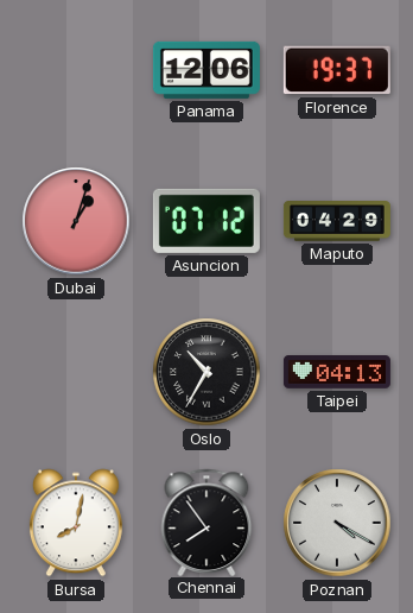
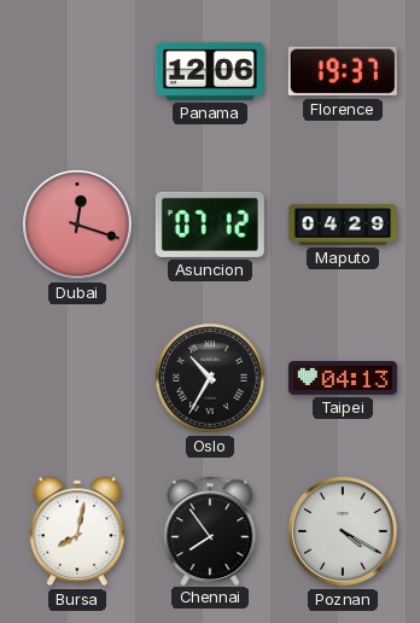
Dubai: 1:03 -> 12:18
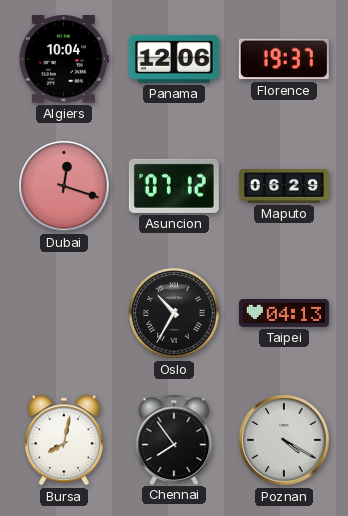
Algiers: none -> 10:04
Maputo: 04:29 -> 06:29
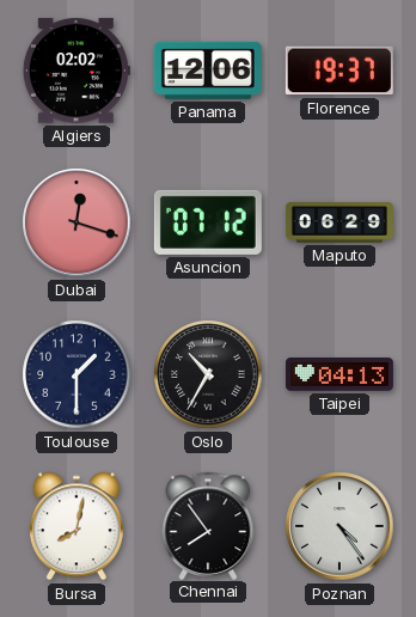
Algiers: 10:04 -> 02:02
Toulouse: none -> 1:30
Poznan: 4:20 -> 4:24
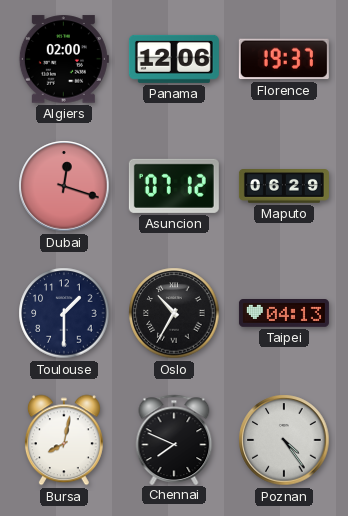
Algiers: 02:02 -> 02:00
Chennai: 7:54 -> 7:49
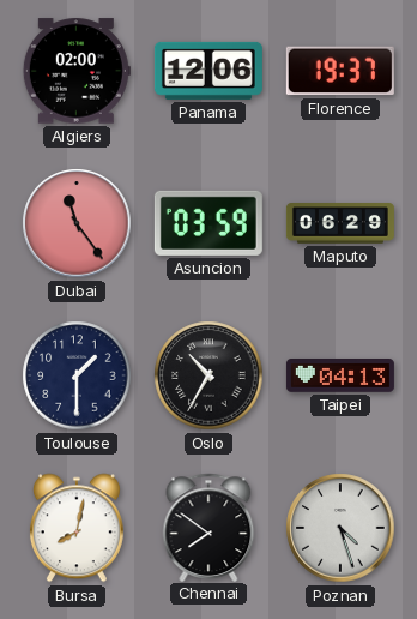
Dubai: 12:18 -> 11:24
Asuncion: 07:12 -> 03:59
Chennai: 7:49 -> 7:51
Poznan: 4:24 -> 4:27
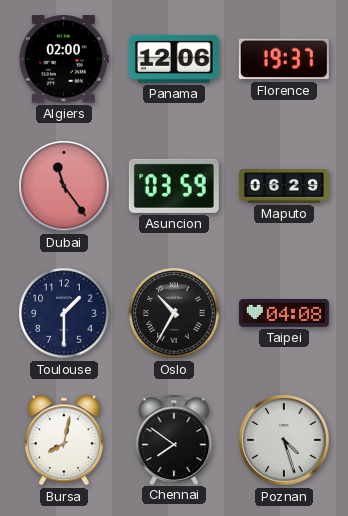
Taipei: 04:13 -> 04:08
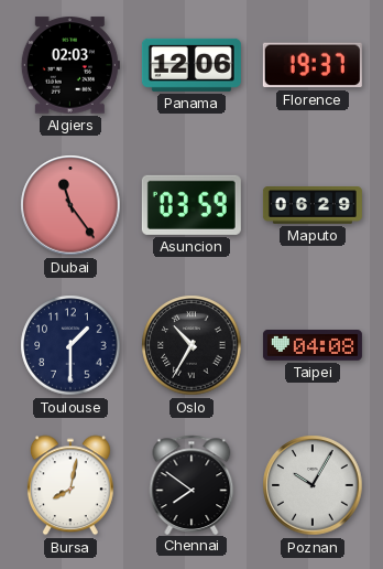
Algiers: 02:00 -> 02:03
Poznan: 4:27 -> 10:05
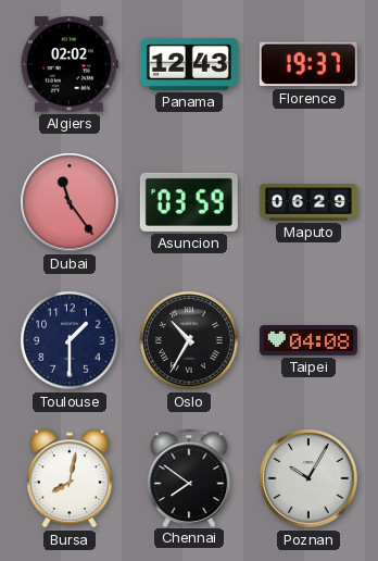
Algiers: 02:03 -> 02:02
Panama: 12:06 -> 12:43
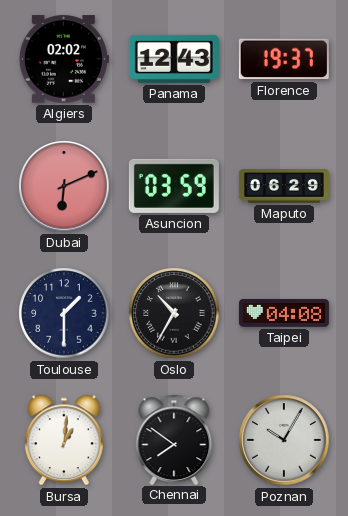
Dubai: 11:24 -> 6:11
Bursa: 8:02 -> 1:01
